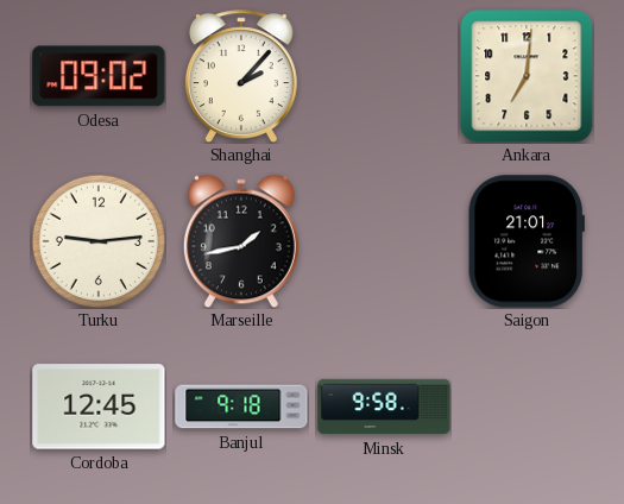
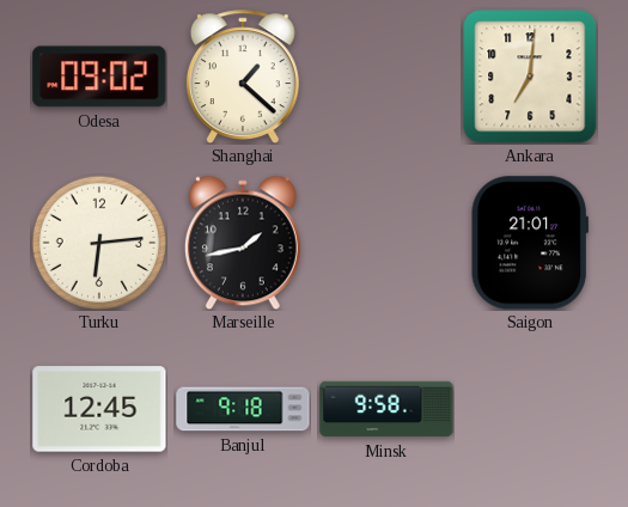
Shanghai: 2:07 -> 1:22
Turku: 9:14 -> 6:14
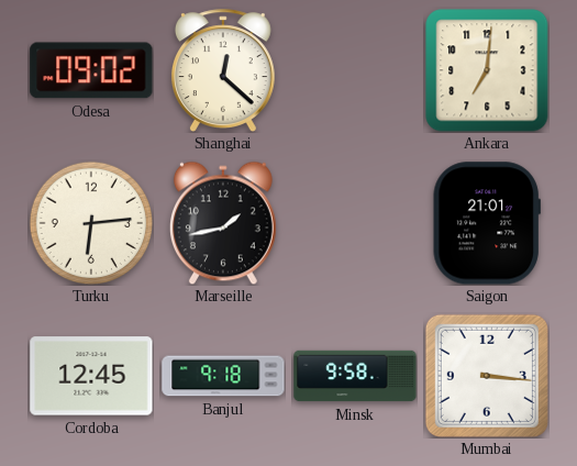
Shanghai: 1:22 -> 12:22
Mumbai: none -> 3:16
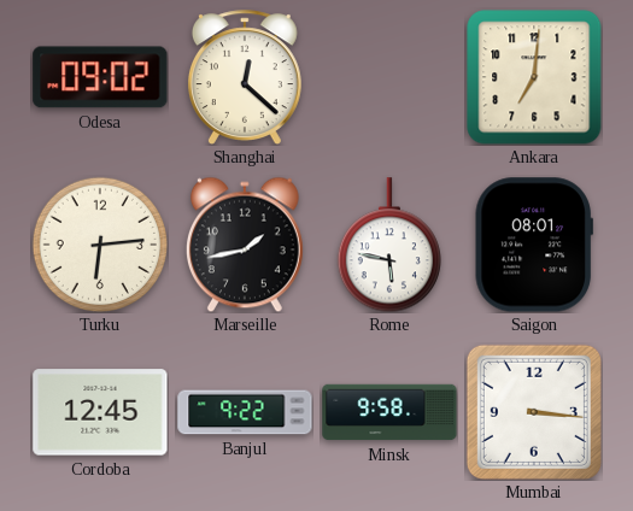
Rome: none -> 5:47
Saigon: 21:01 -> 08:01
Banjul: 9:18 -> 9:22
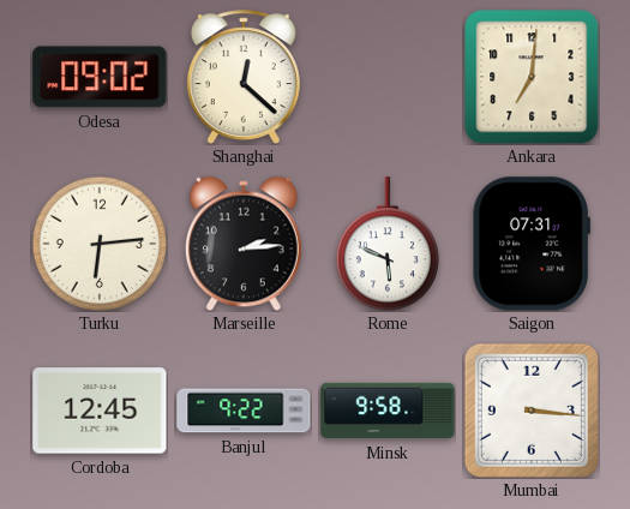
Marseille: 1:43 -> 2:14
Rome: 5:47 -> 5:49
Saigon: 08:01 -> 07:31
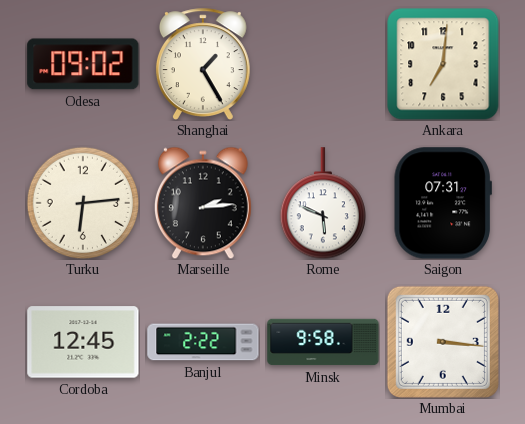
Shanghai: 12:22 -> 1:25
Banjul: 9:22 -> 2:22
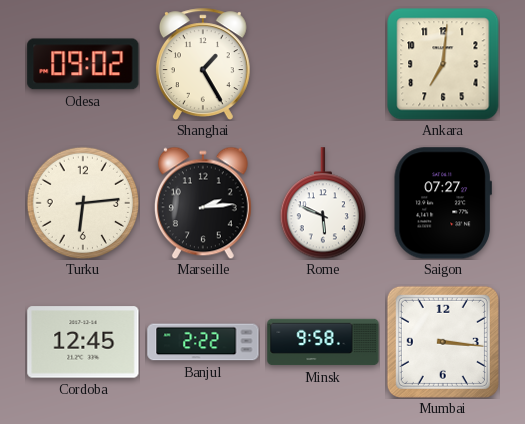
Saigon: 07:31 -> 07:27
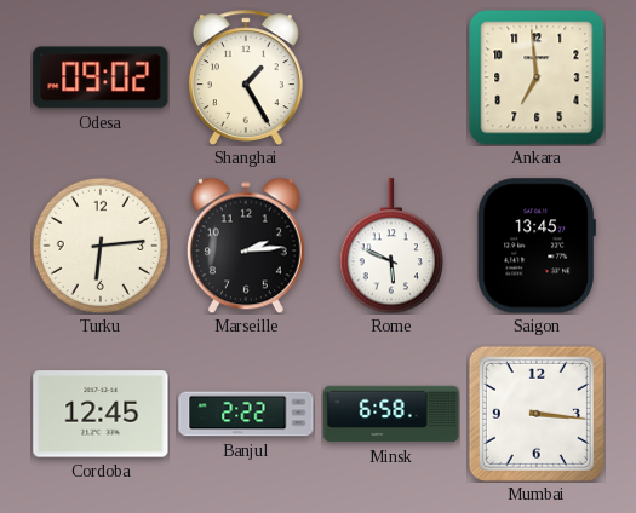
Ankara: 7:01 -> 6:59
Saigon: 07:27 -> 13:45
Minsk: 9:58 -> 6:58
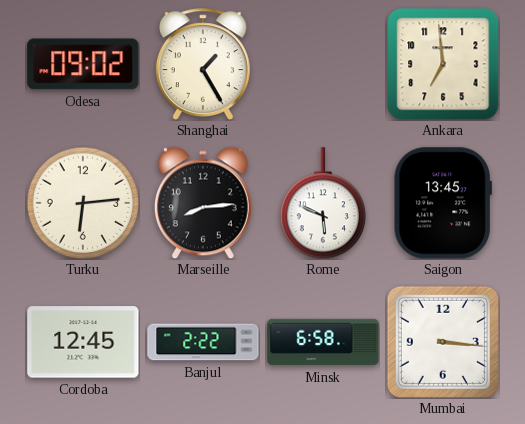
Marseille: 2:14 -> 8:14
